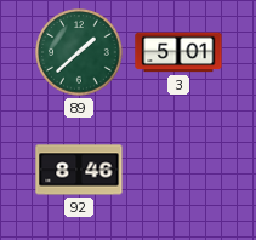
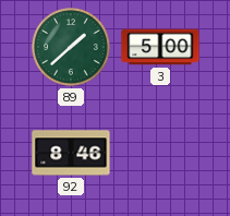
3: 5:01 -> 5:00
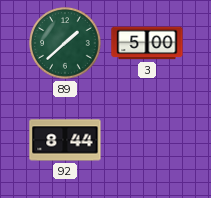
92: 8:46 -> 8:44
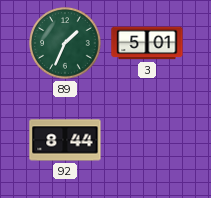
89: 1:38 -> 1:34
3: 5:00 -> 5:01
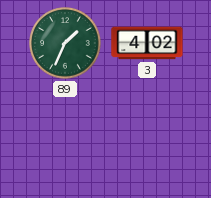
3: 5:01 -> 4:02
92: 8:44 -> none
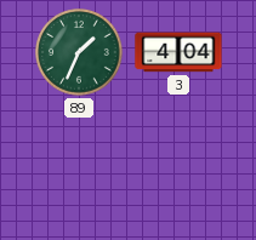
3: 4:02 -> 4:04
